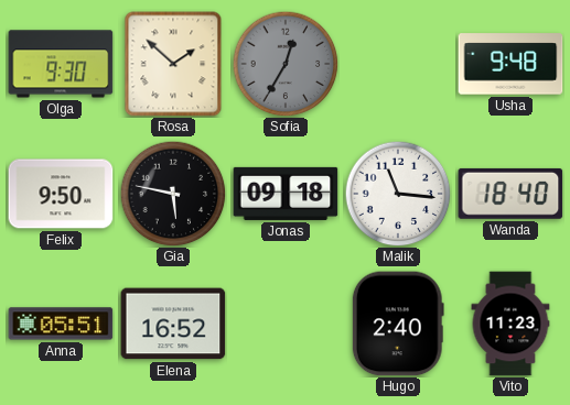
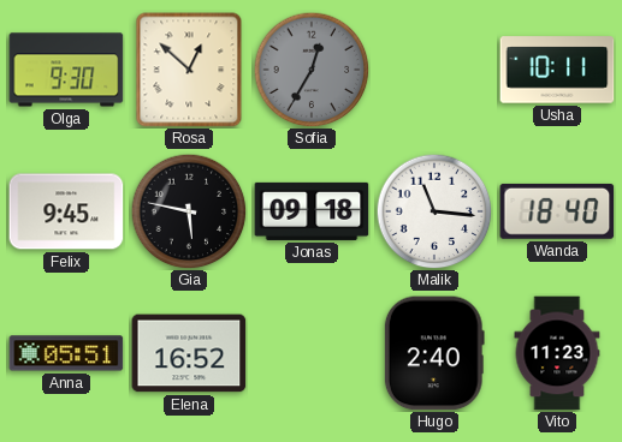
Rosa: 1:52 -> 12:52
Usha: 9:48 -> 10:11
Felix: 9:50 -> 9:45
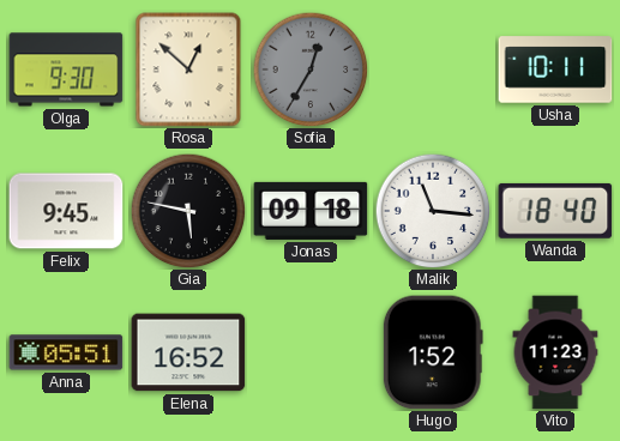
Hugo: 2:40 -> 1:52
